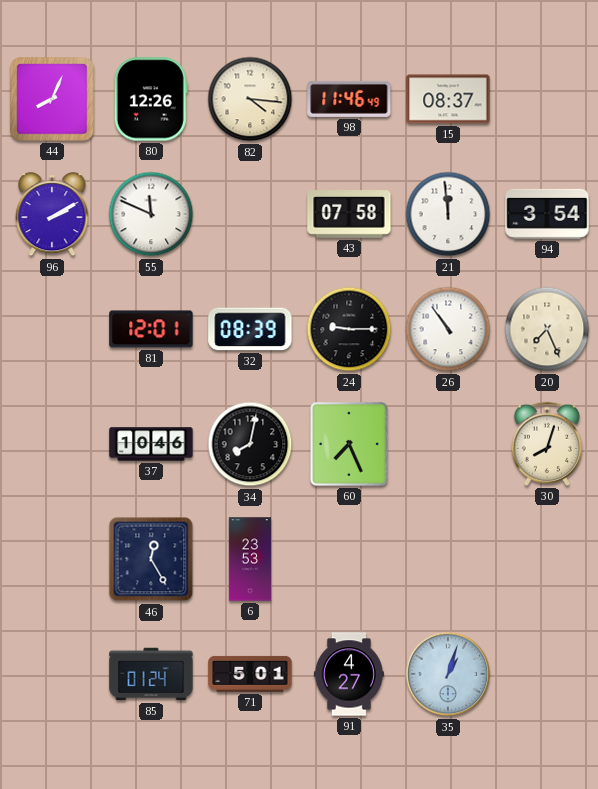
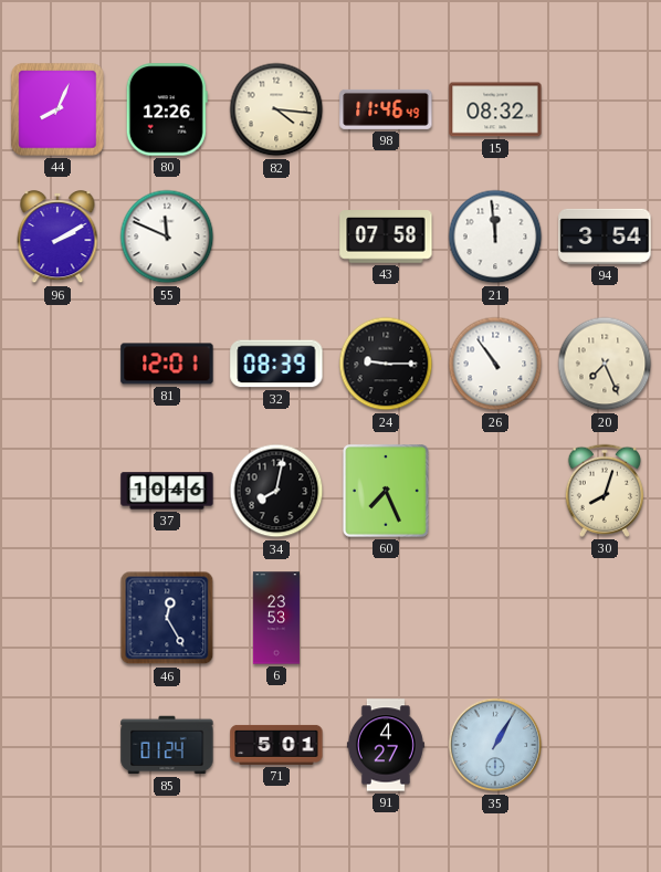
15: 08:37 -> 08:32
35: 1:03 -> 1:05
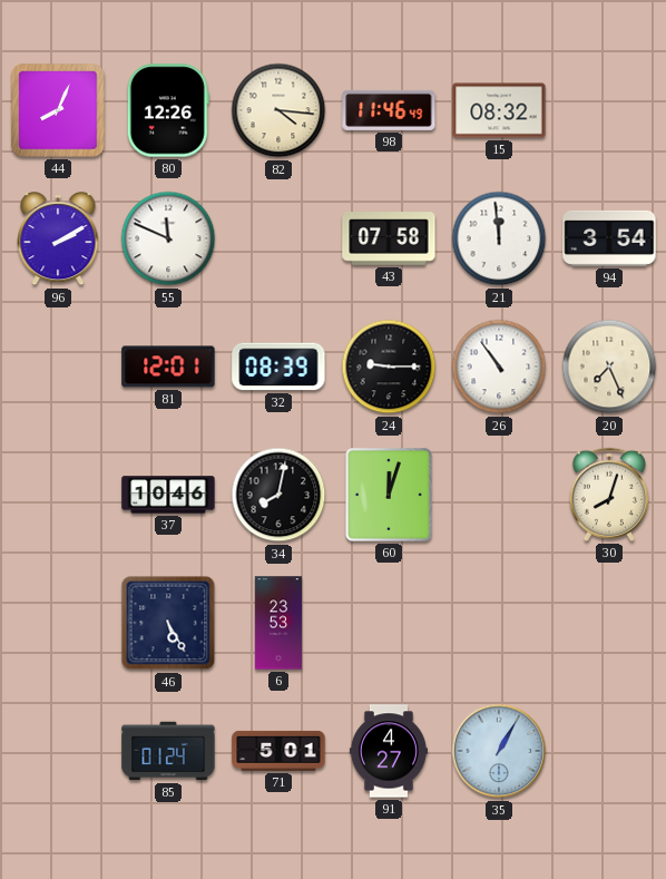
60: 7:26 -> 12:03
46: 12:25 -> 5:25
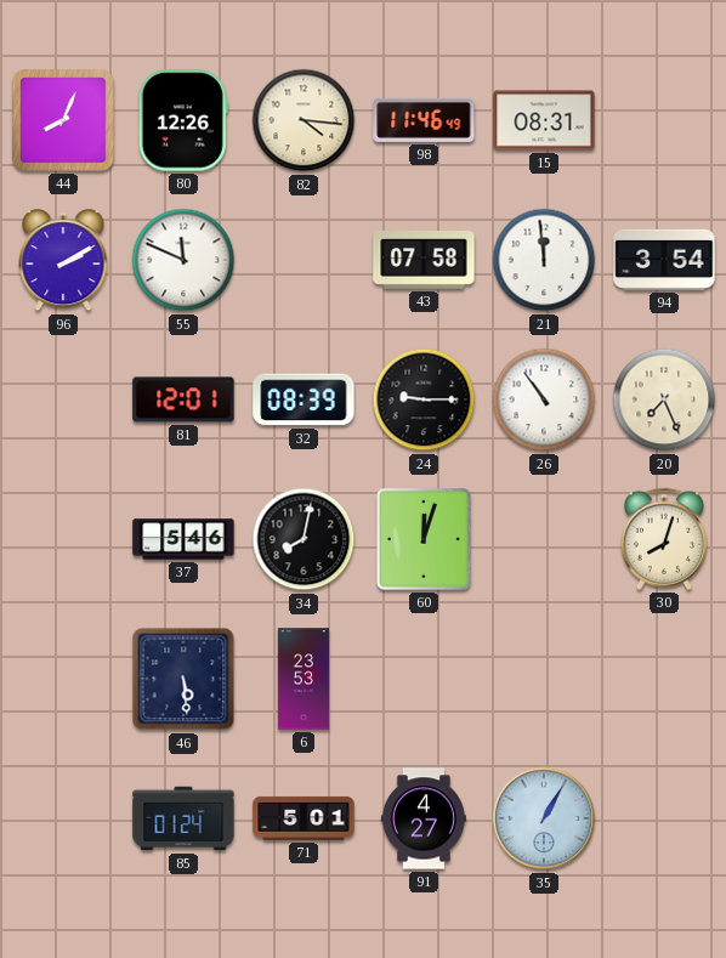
15: 08:32 -> 08:31
37: 10:46 -> 5:46
46: 5:25 -> 5:29
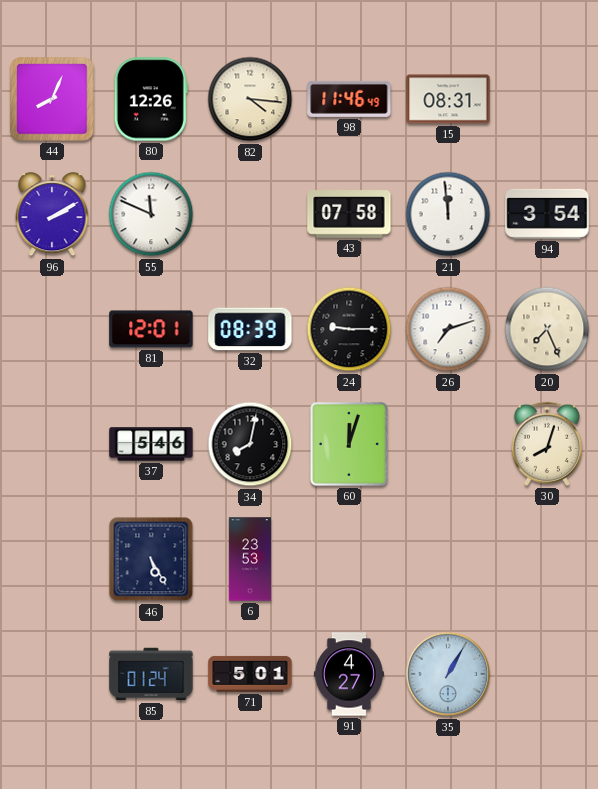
26: 10:54 -> 7:12
46: 5:29 -> 5:25
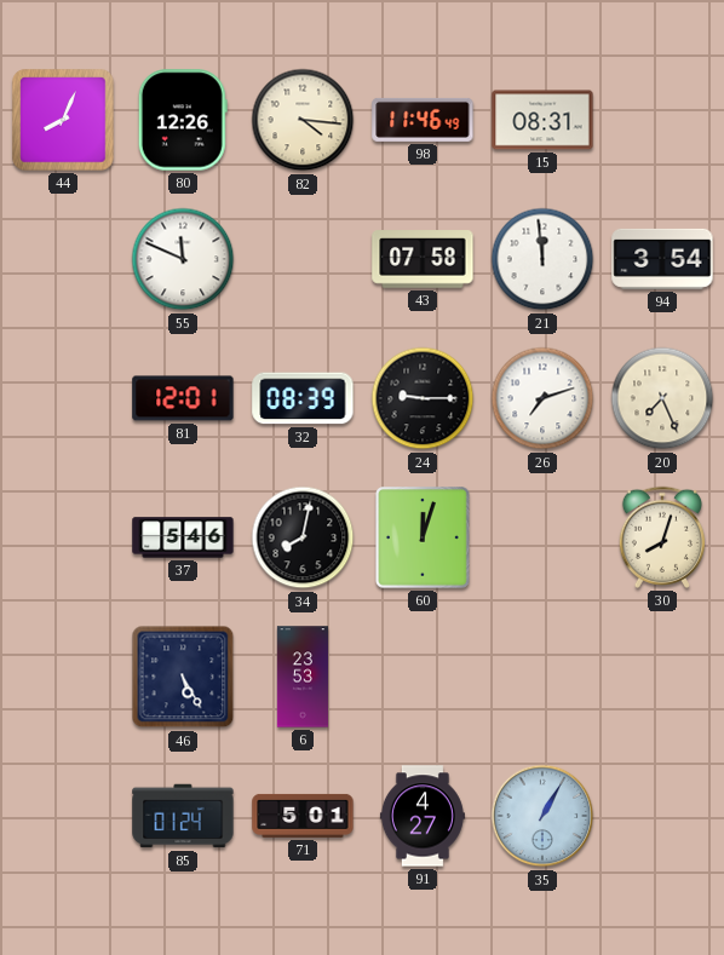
96: 2:10 -> none
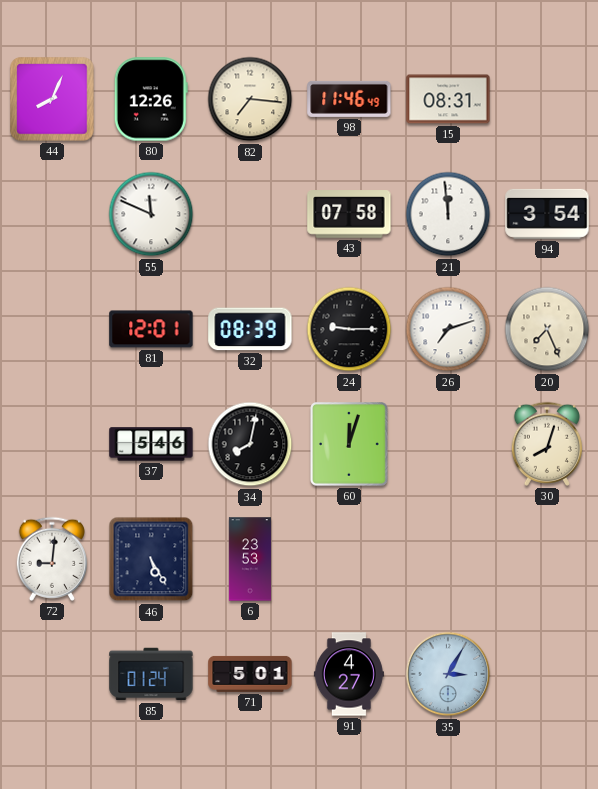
82: 4:16 -> 7:16
72: none -> 9:01
35: 1:05 -> 3:05
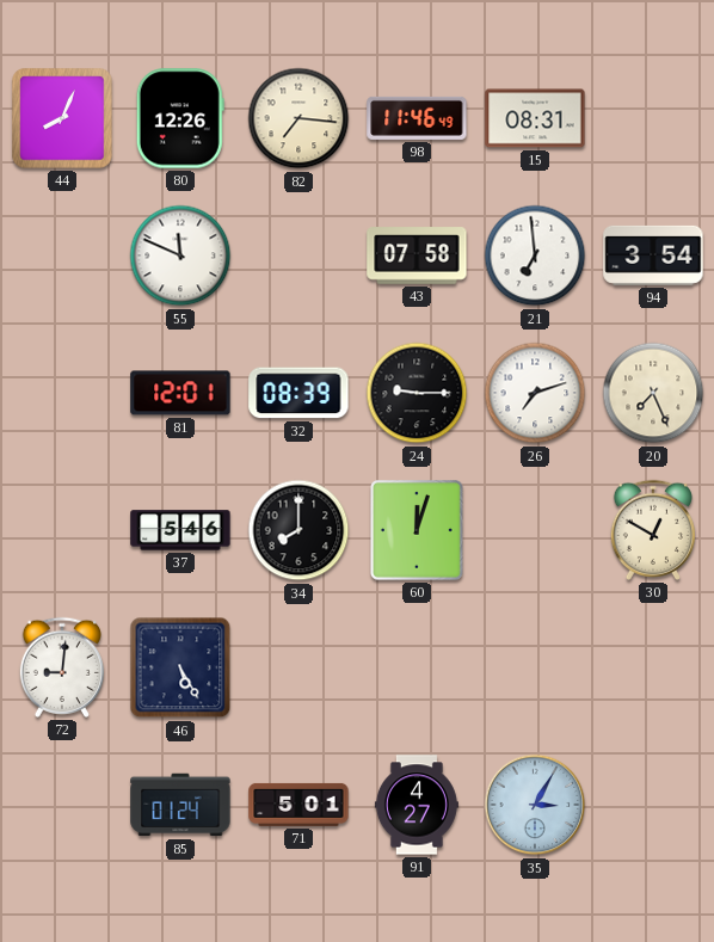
21: 11:59 -> 6:59
34: 8:02 -> 8:00
30: 8:03 -> 12:50
6: 23:53 -> none
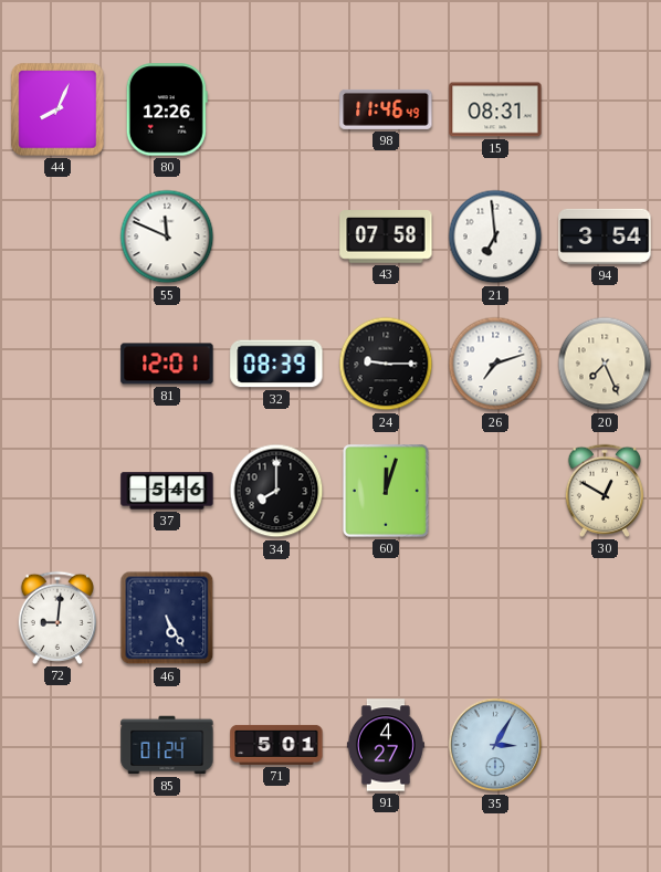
82: 7:16 -> none
